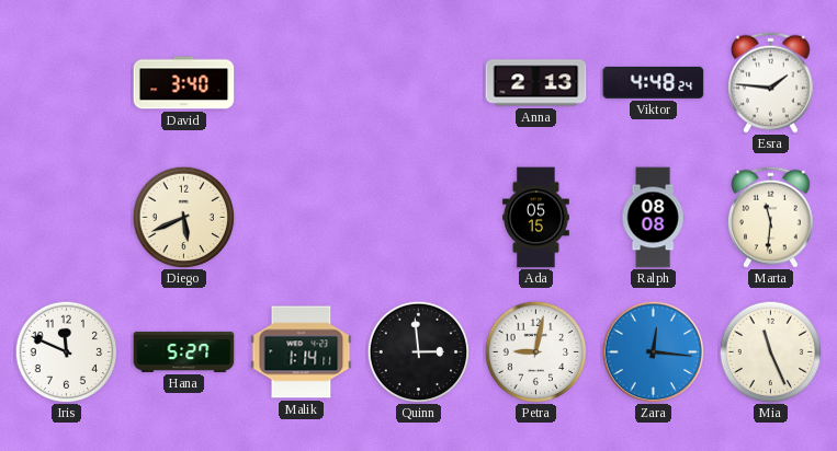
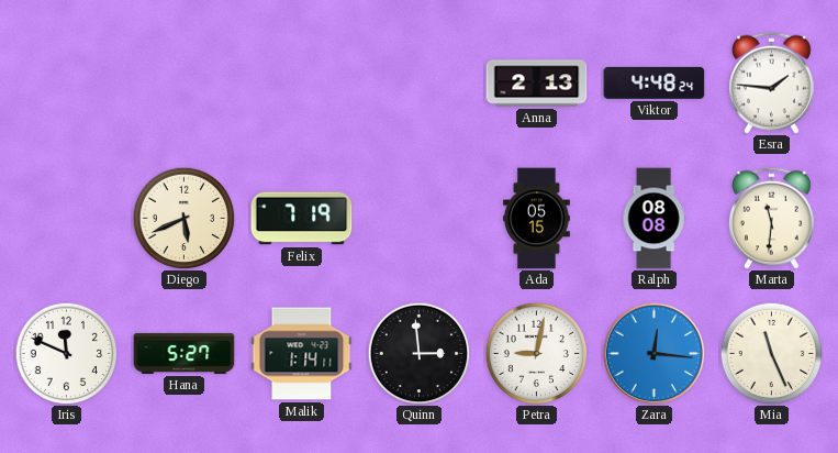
David: 3:40 -> none
Felix: none -> 7:19
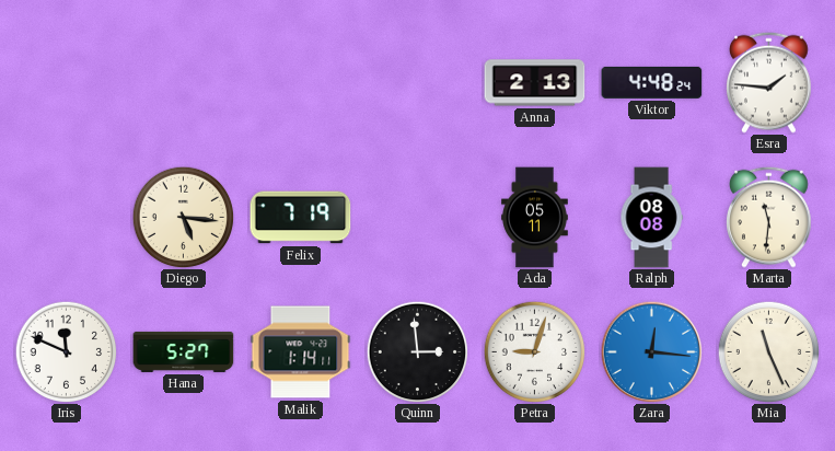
Diego: 5:41 -> 5:16
Ada: 05:15 -> 05:11
Petra: 9:02 -> 9:03
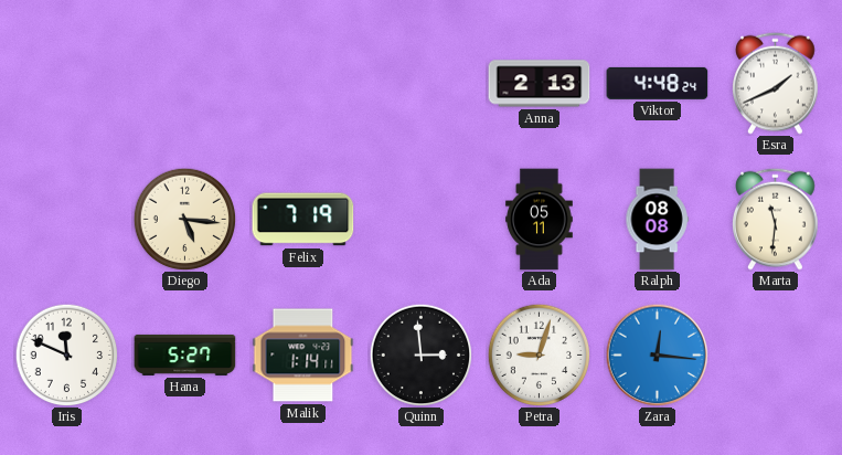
Esra: 1:46 -> 1:41
Mia: 11:26 -> none
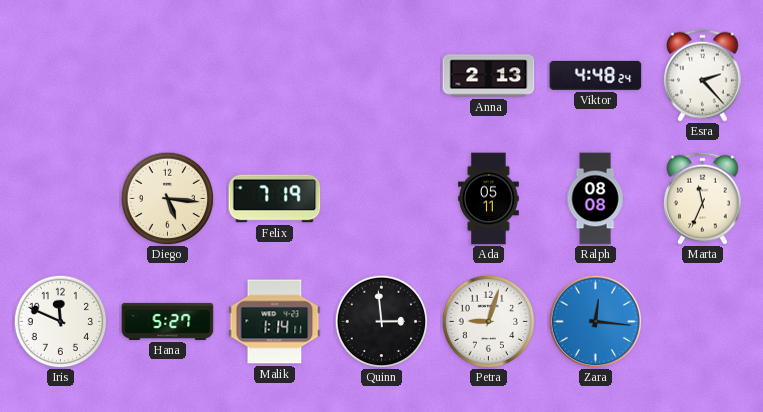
Esra: 1:41 -> 2:23
Marta: 11:31 -> 11:34
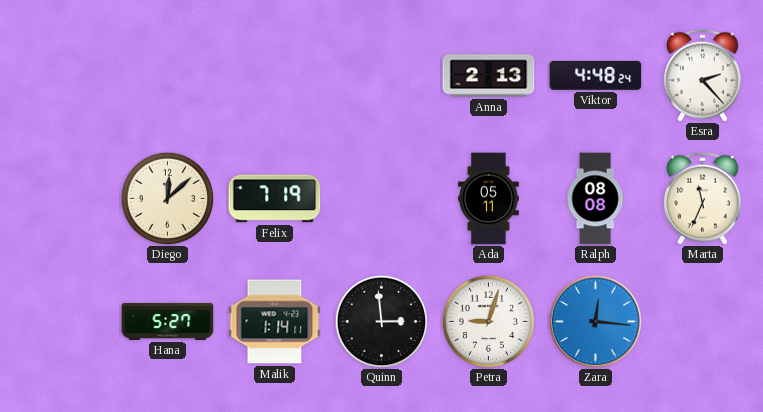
Diego: 5:16 -> 12:08
Iris: 11:49 -> none
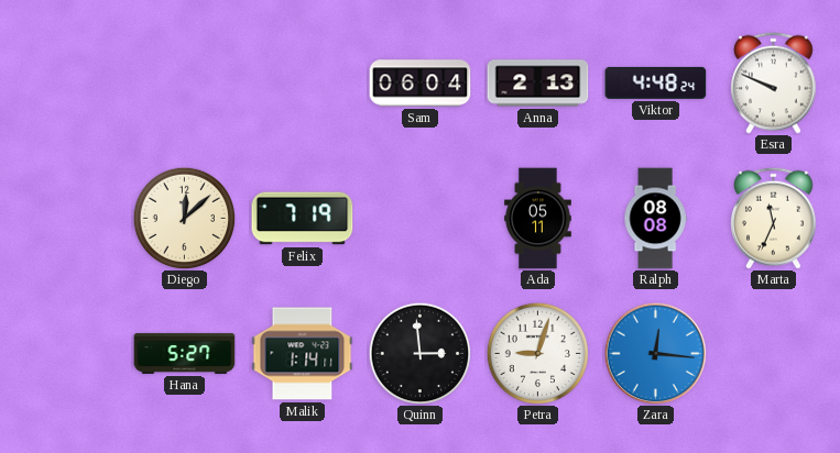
Sam: none -> 06:04
Esra: 2:23 -> 9:49
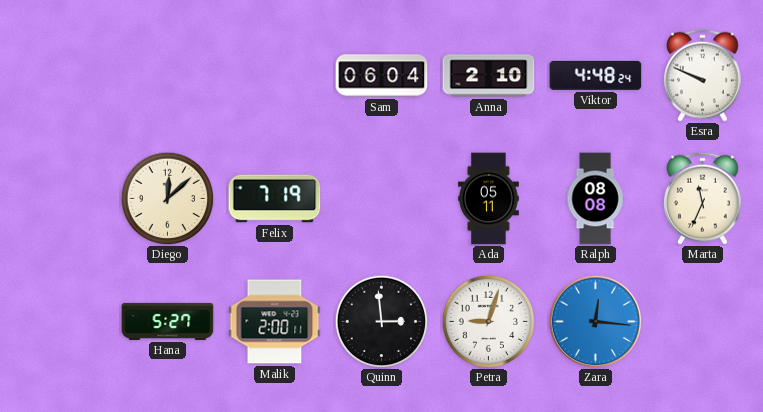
Anna: 2:13 -> 2:10
Malik: 1:14 -> 2:00
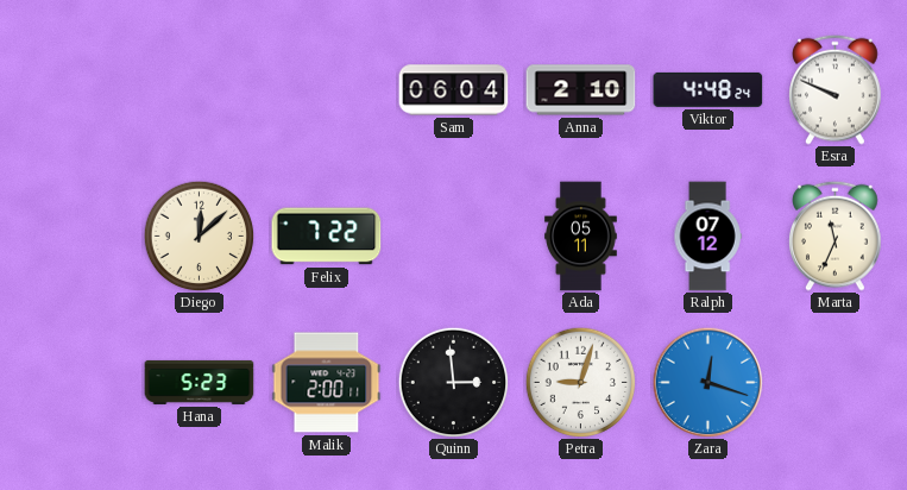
Felix: 7:19 -> 7:22
Ralph: 08:08 -> 07:12
Hana: 5:27 -> 5:23
Zara: 12:16 -> 12:18
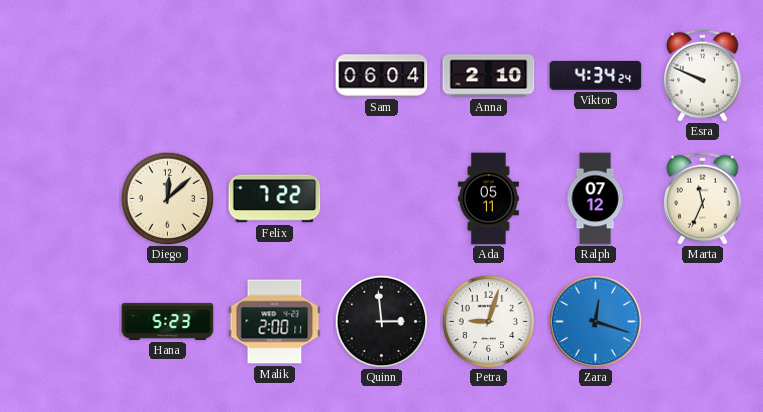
Viktor: 4:48 -> 4:34
